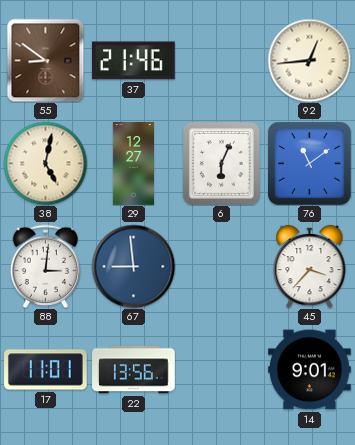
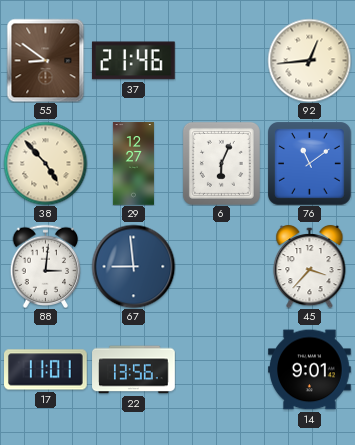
38: 5:02 -> 4:53
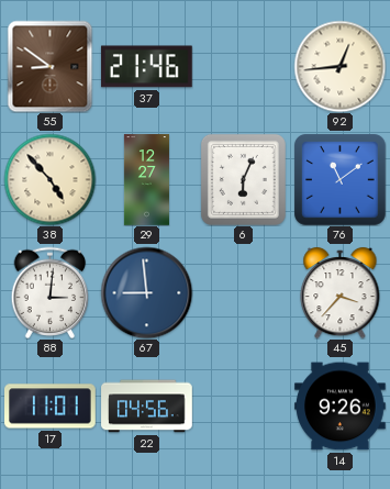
22: 13:56 -> 04:56
14: 9:01 -> 9:26
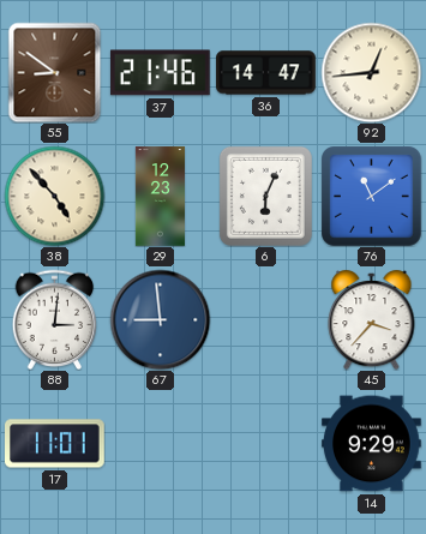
36: none -> 14:47
29: 12:27 -> 12:23
22: 04:56 -> none
14: 9:26 -> 9:29
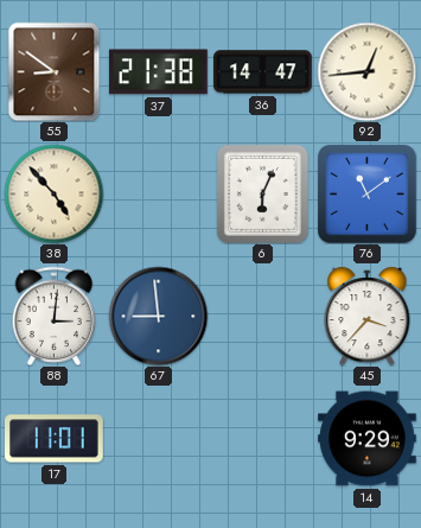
37: 21:46 -> 21:38
29: 12:23 -> none
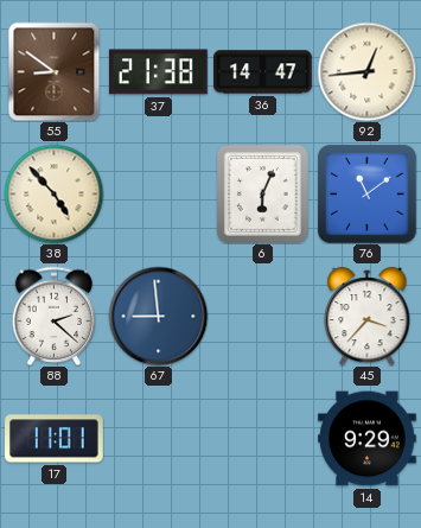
88: 3:01 -> 2:22
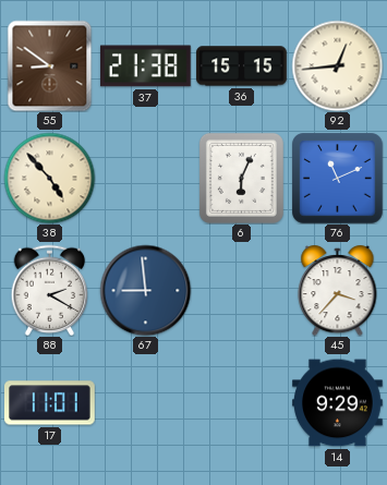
36: 14:47 -> 15:15
76: 11:09 -> 11:11
88: 2:22 -> 2:20
